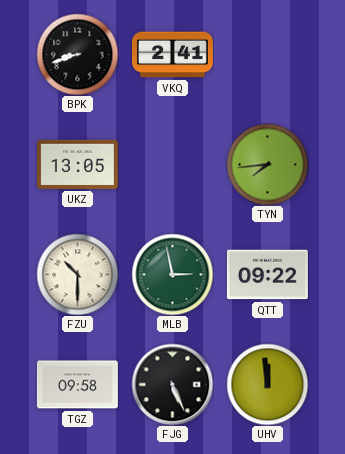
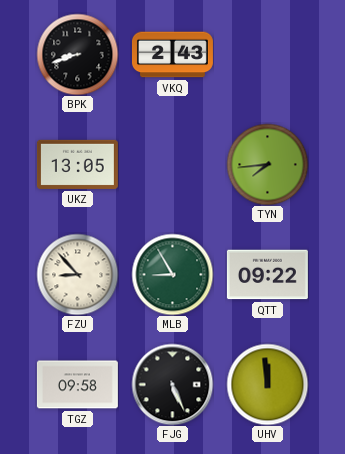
VKQ: 2:41 -> 2:43
FZU: 10:30 -> 8:53
MLB: 2:58 -> 8:55
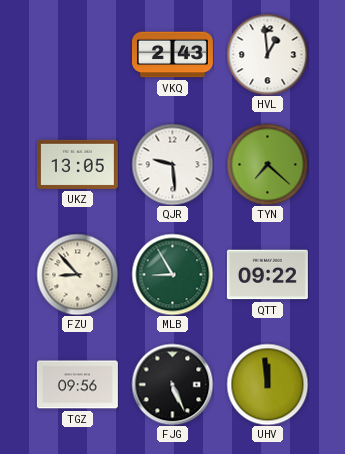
BPK: 8:42 -> none
HVL: none -> 12:59
QJR: none -> 9:29
TYN: 7:44 -> 7:22
TGZ: 09:58 -> 09:56
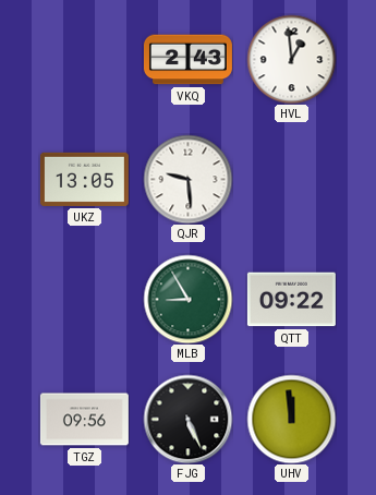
TYN: 7:22 -> none
FZU: 8:53 -> none
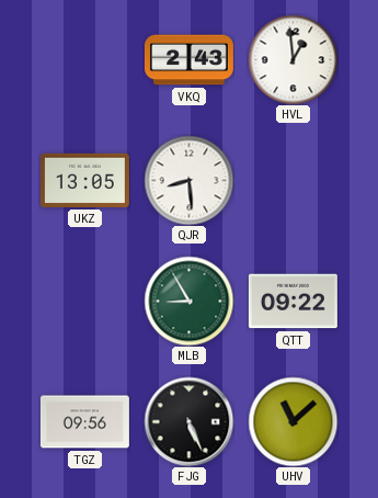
QJR: 9:29 -> 8:29
UHV: 11:59 -> 11:08
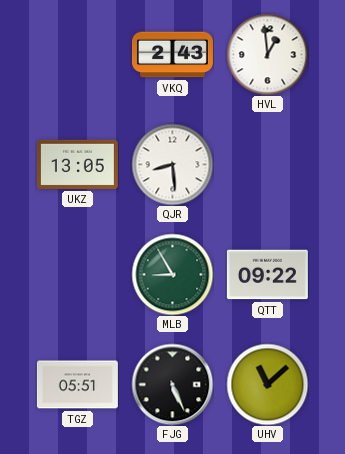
TGZ: 09:56 -> 05:51
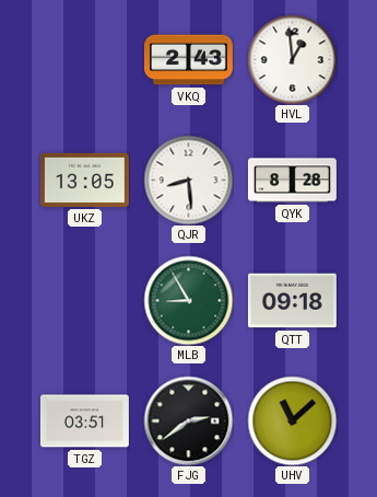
QYK: none -> 8:28
QTT: 09:22 -> 09:18
TGZ: 05:51 -> 03:51
FJG: 5:26 -> 2:39
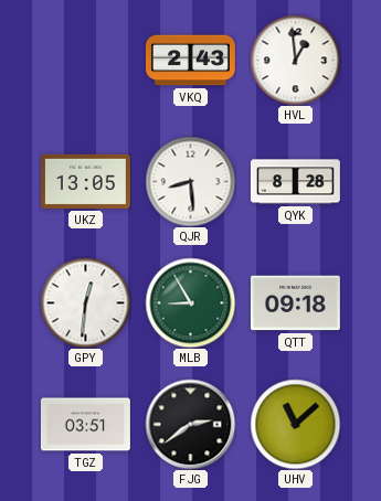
GPY: none -> 12:31
